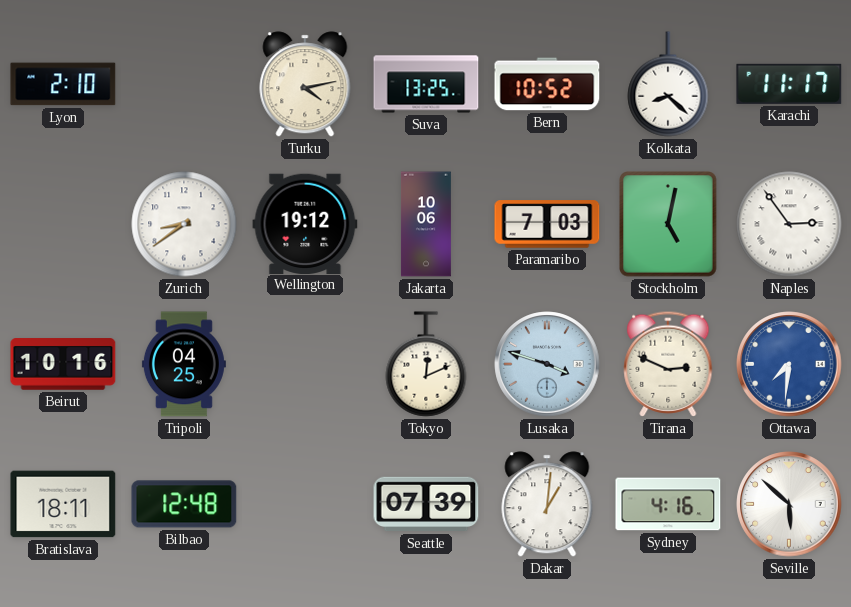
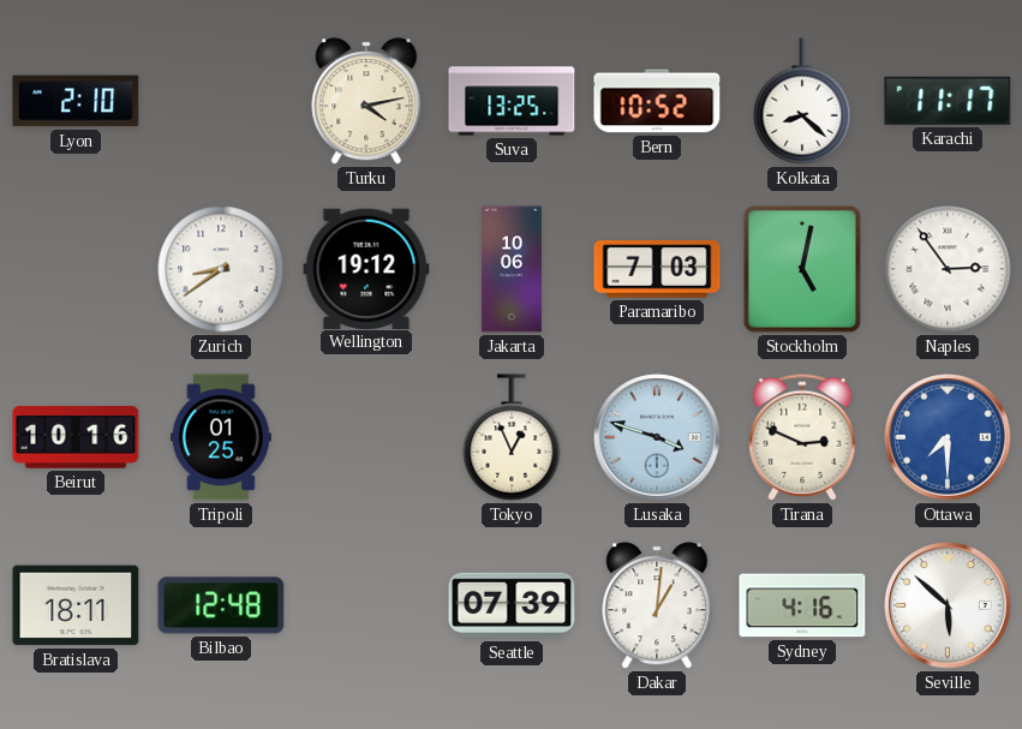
Tripoli: 04:25 -> 01:25
Tokyo: 12:11 -> 12:56
Ottawa: 7:31 -> 7:30
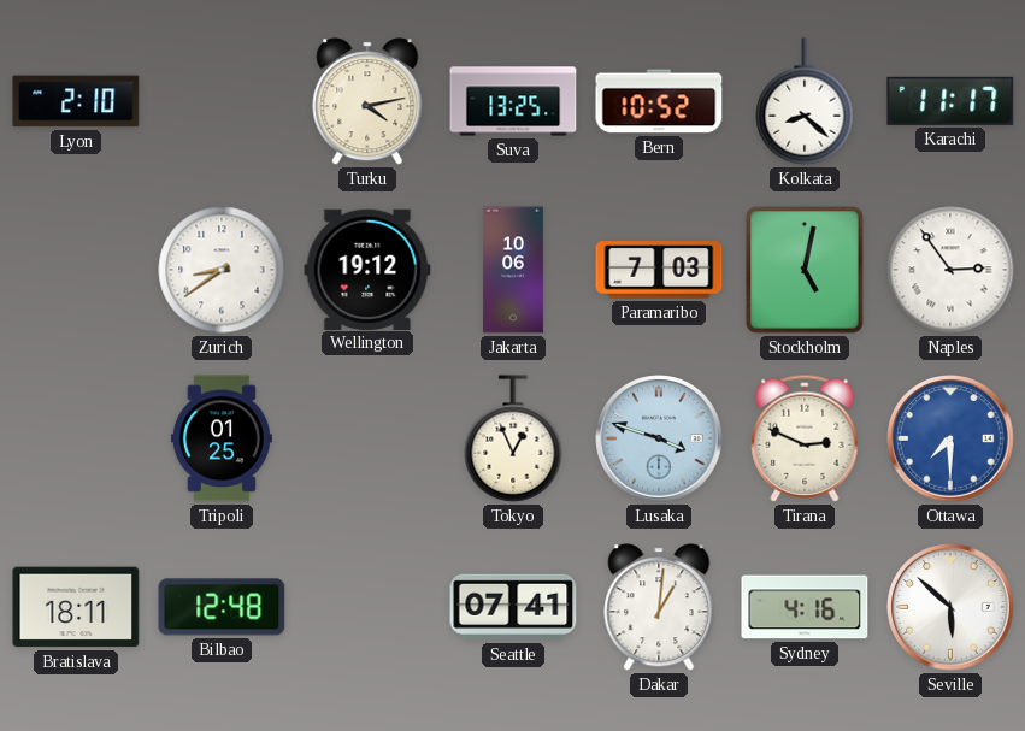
Beirut: 10:16 -> none
Seattle: 07:39 -> 07:41
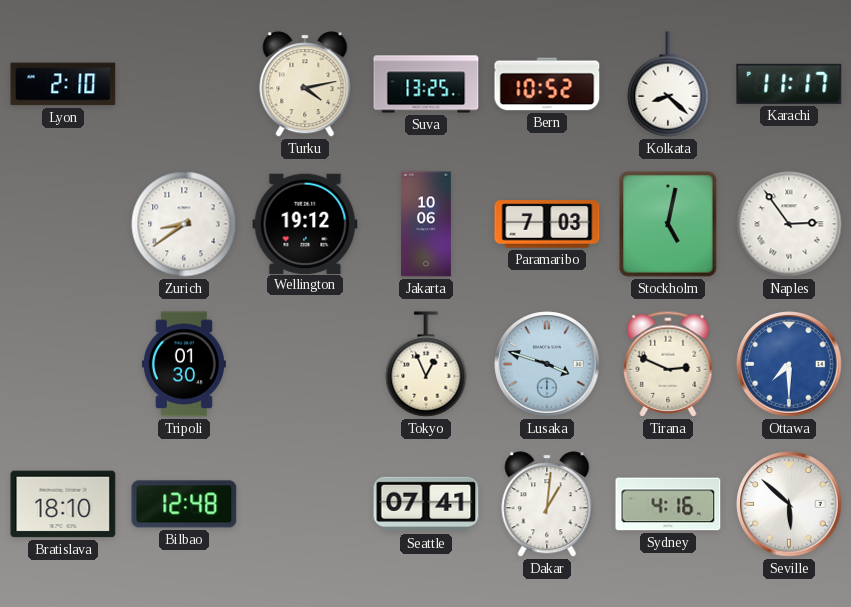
Tripoli: 01:25 -> 01:30
Bratislava: 18:11 -> 18:10
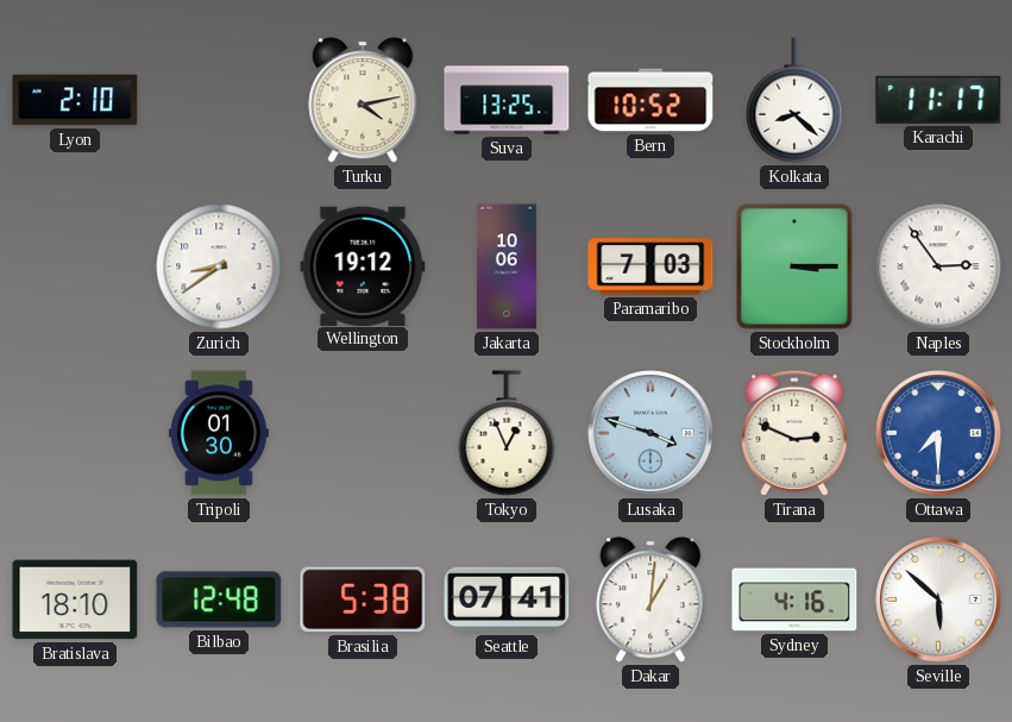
Stockholm: 5:02 -> 3:15
Brasilia: none -> 5:38
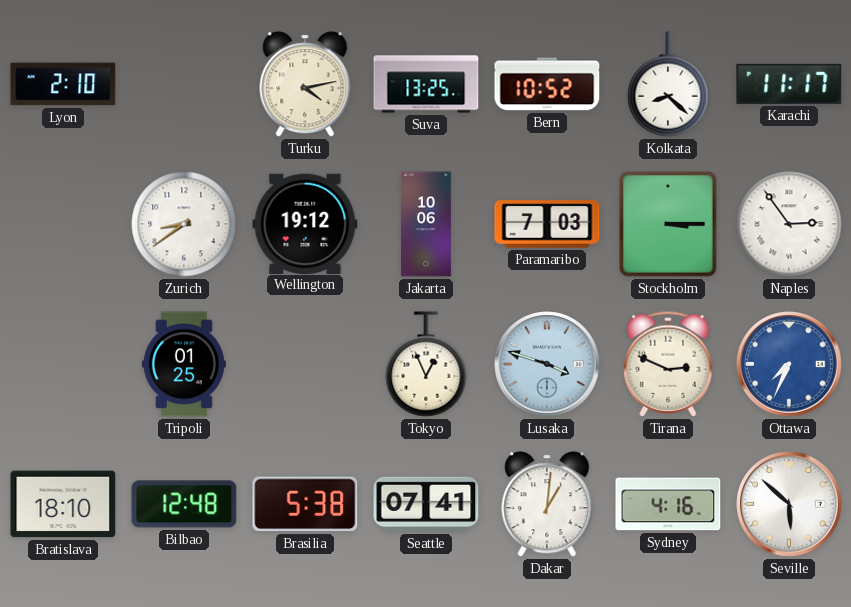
Tripoli: 01:30 -> 01:25
Ottawa: 7:30 -> 7:34
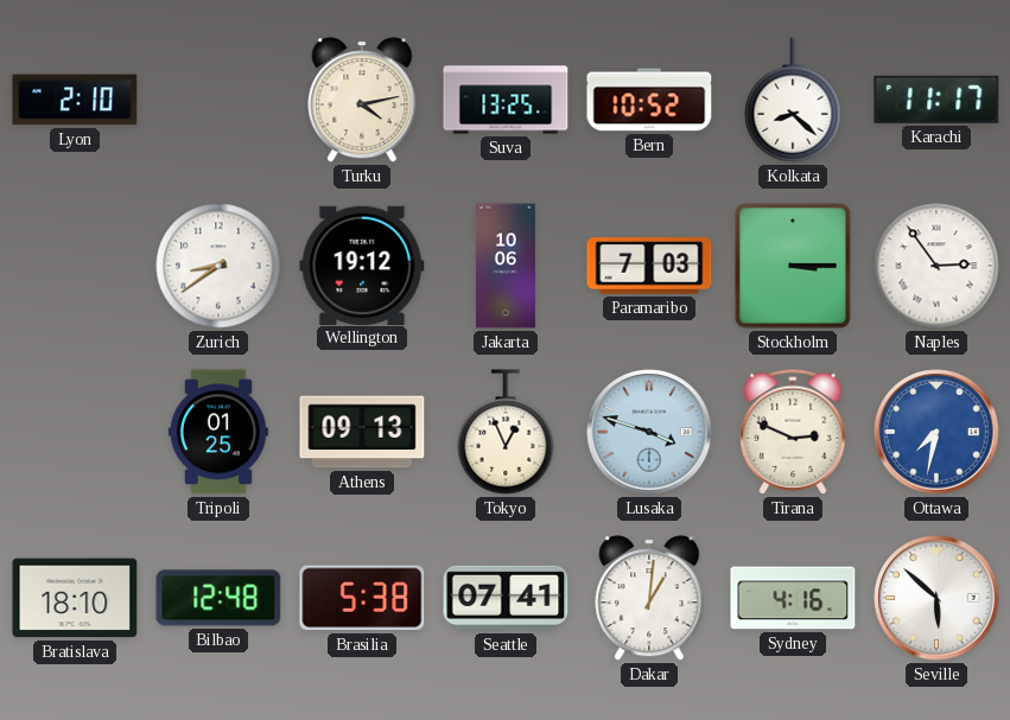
Athens: none -> 09:13
Ottawa: 7:34 -> 7:32
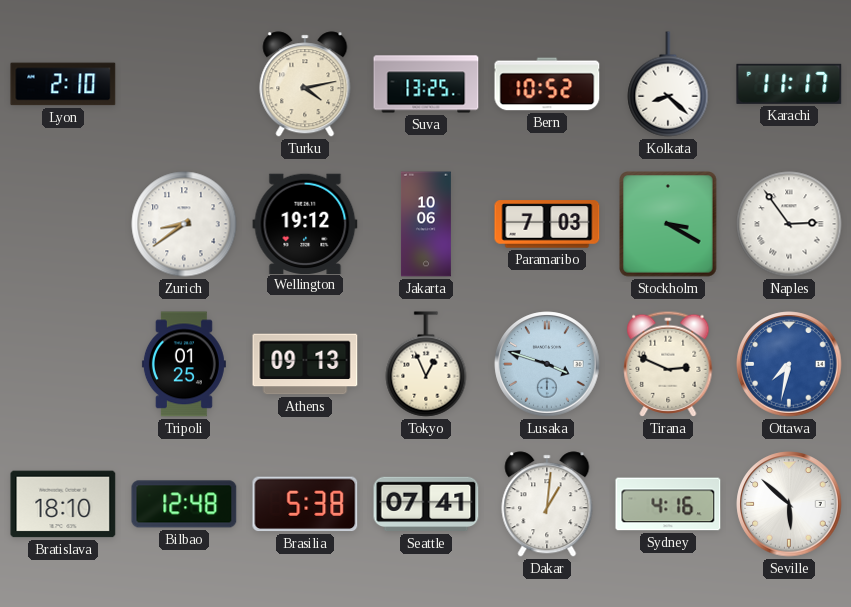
Stockholm: 3:15 -> 3:20
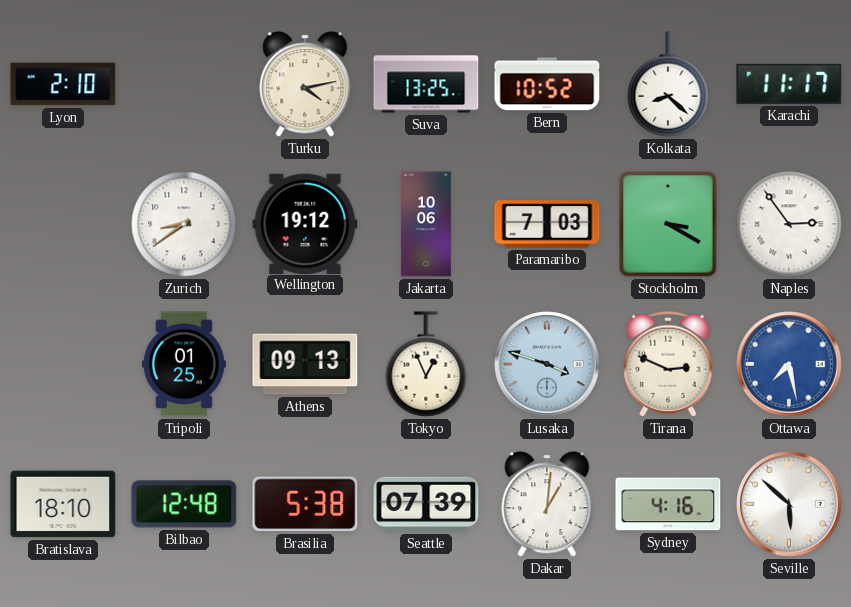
Ottawa: 7:32 -> 7:28
Seattle: 07:41 -> 07:39
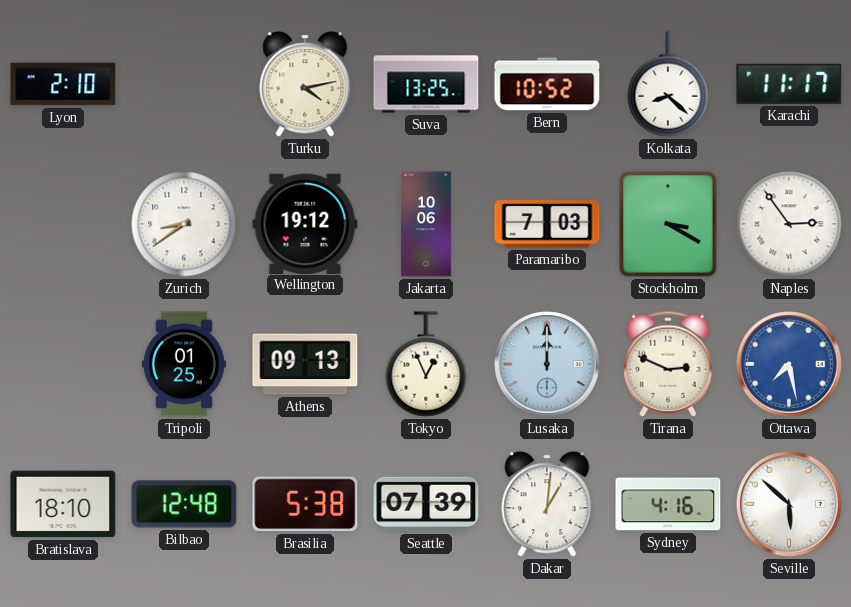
Lusaka: 3:48 -> 12:00
